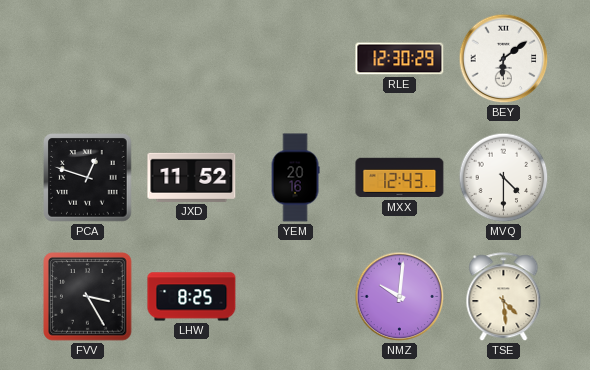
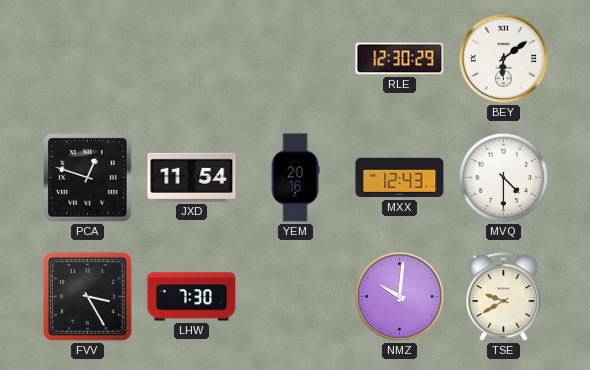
JXD: 11:52 -> 11:54
LHW: 8:25 -> 7:30
TSE: 4:29 -> 9:40
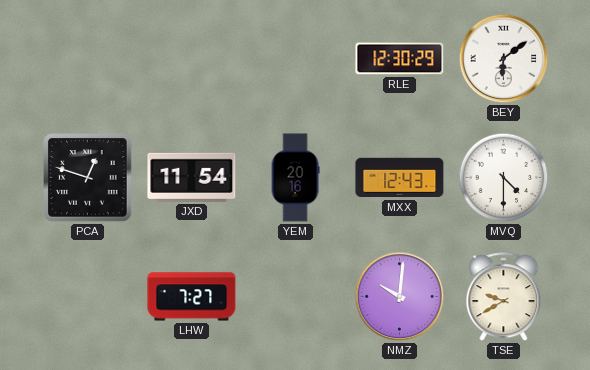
FVV: 3:25 -> none
LHW: 7:30 -> 7:27
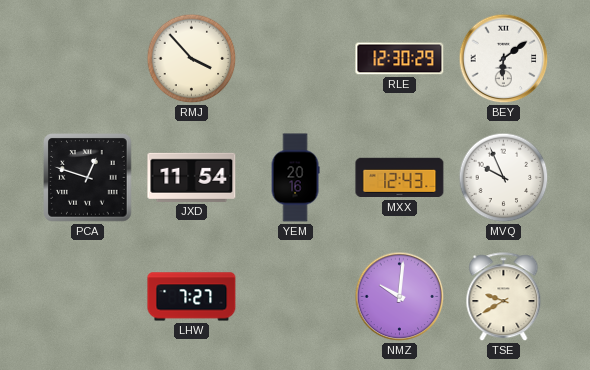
RMJ: none -> 3:53
MVQ: 4:30 -> 9:56
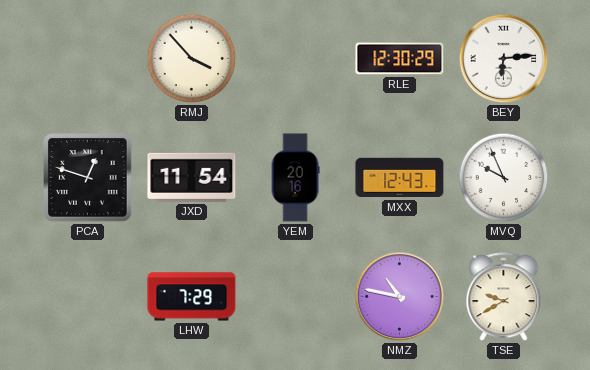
BEY: 6:09 -> 6:14
LHW: 7:27 -> 7:29
NMZ: 10:01 -> 10:47
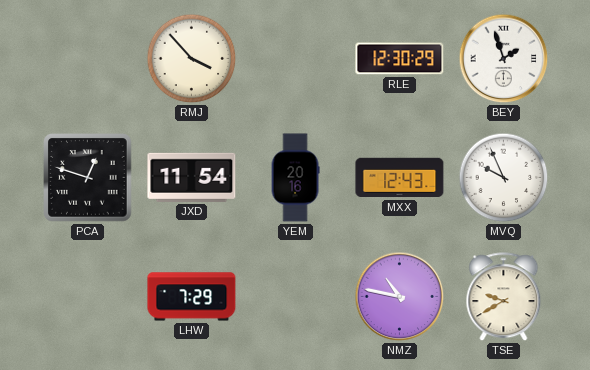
BEY: 6:14 -> 1:57
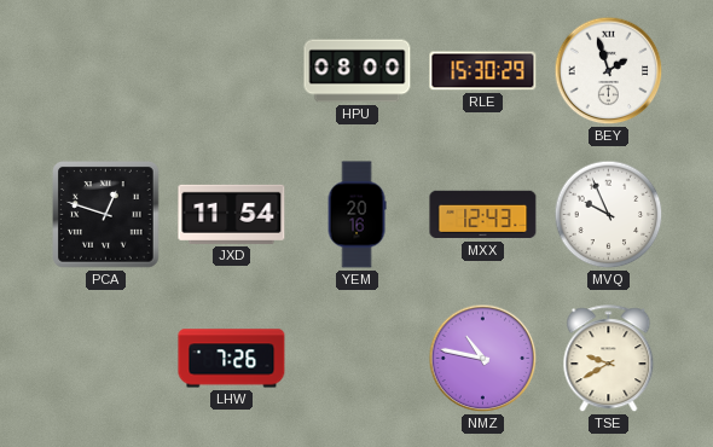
RMJ: 3:53 -> none
HPU: none -> 08:00
RLE: 12:30 -> 15:30
LHW: 7:29 -> 7:26
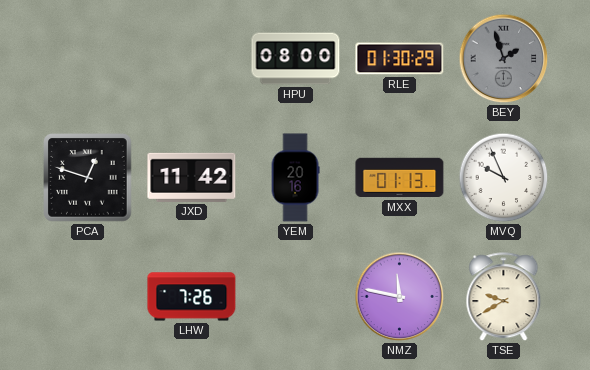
RLE: 15:30 -> 01:30
BEY dial: white -> grey
JXD: 11:54 -> 11:42
MXX: 12:43 -> 01:13
NMZ: 10:47 -> 11:47
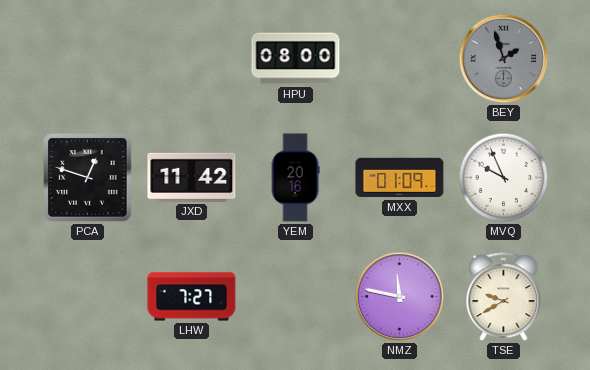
RLE: 01:30 -> none
MXX: 01:13 -> 01:09
LHW: 7:26 -> 7:27
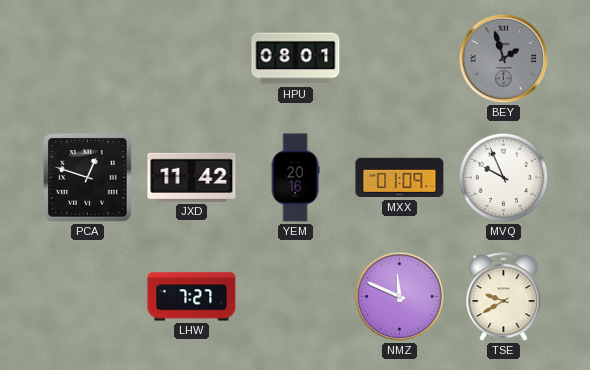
HPU: 08:00 -> 08:01
NMZ: 11:47 -> 11:49
